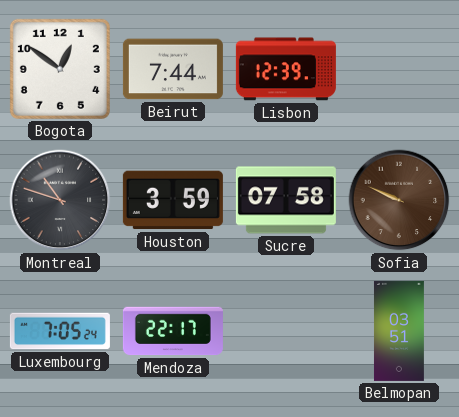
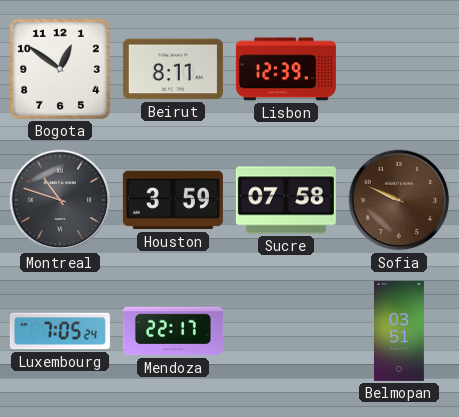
Beirut: 7:44 -> 8:11
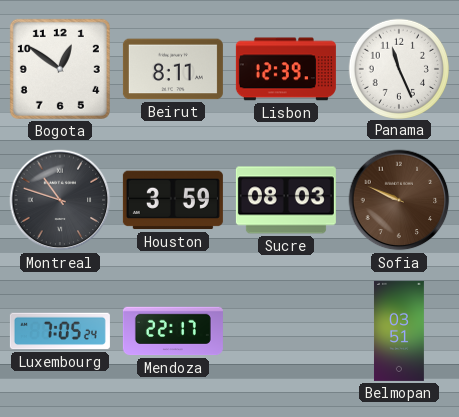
Panama: none -> 11:26
Sucre: 07:58 -> 08:03
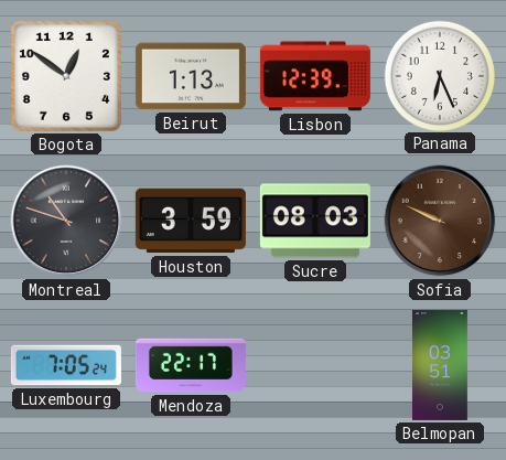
Beirut: 8:11 -> 1:13
Panama: 11:26 -> 6:26
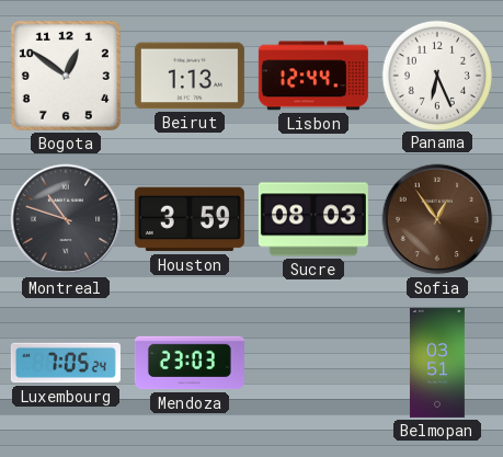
Lisbon: 12:39 -> 12:44
Sofia: 9:49 -> 12:54
Mendoza: 22:17 -> 23:03
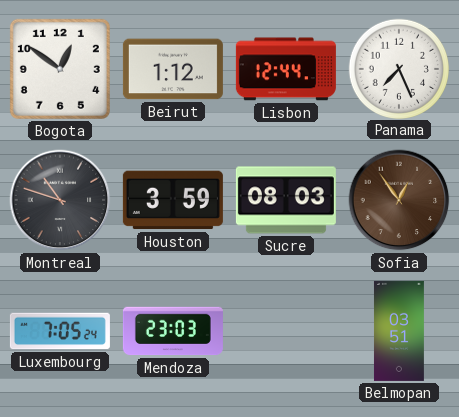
Beirut: 1:13 -> 1:12
Panama: 6:26 -> 7:26
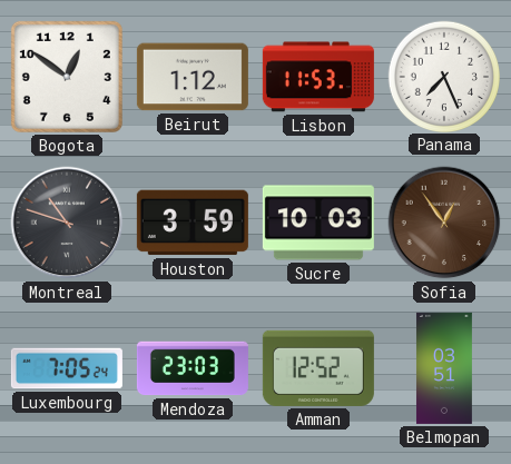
Lisbon: 12:44 -> 11:53
Sucre: 08:03 -> 10:03
Amman: none -> 12:52
